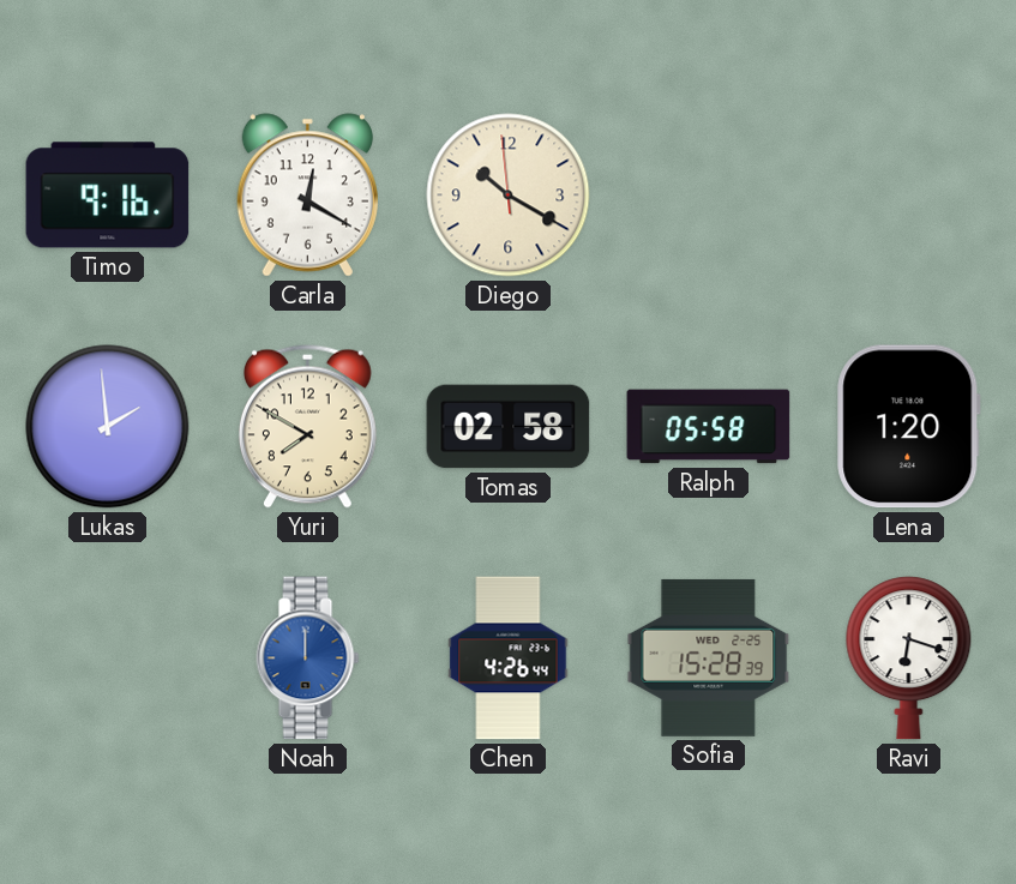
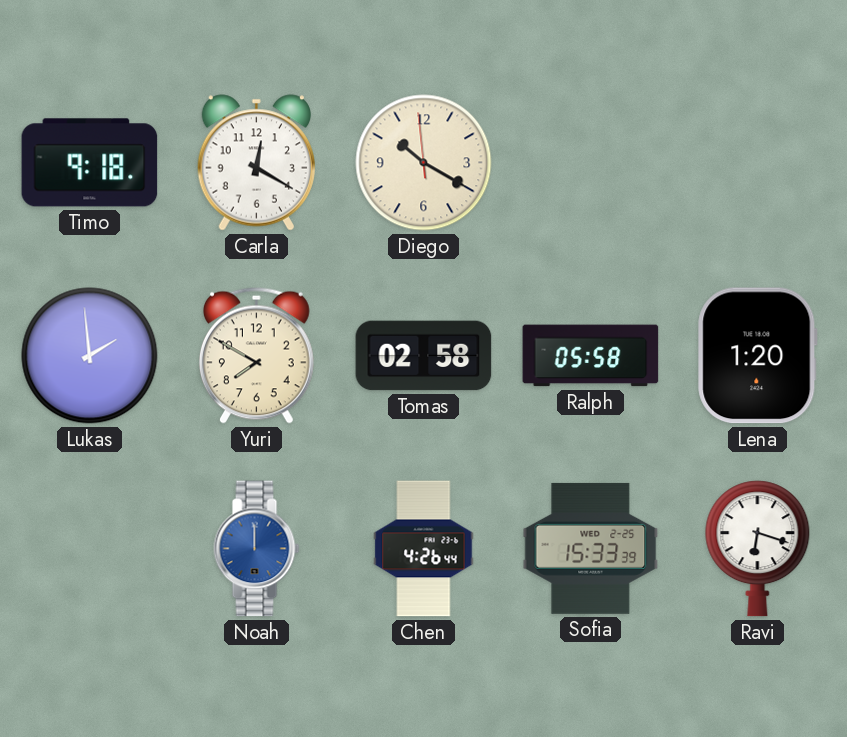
Timo: 9:16 -> 9:18
Sofia: 15:28 -> 15:33
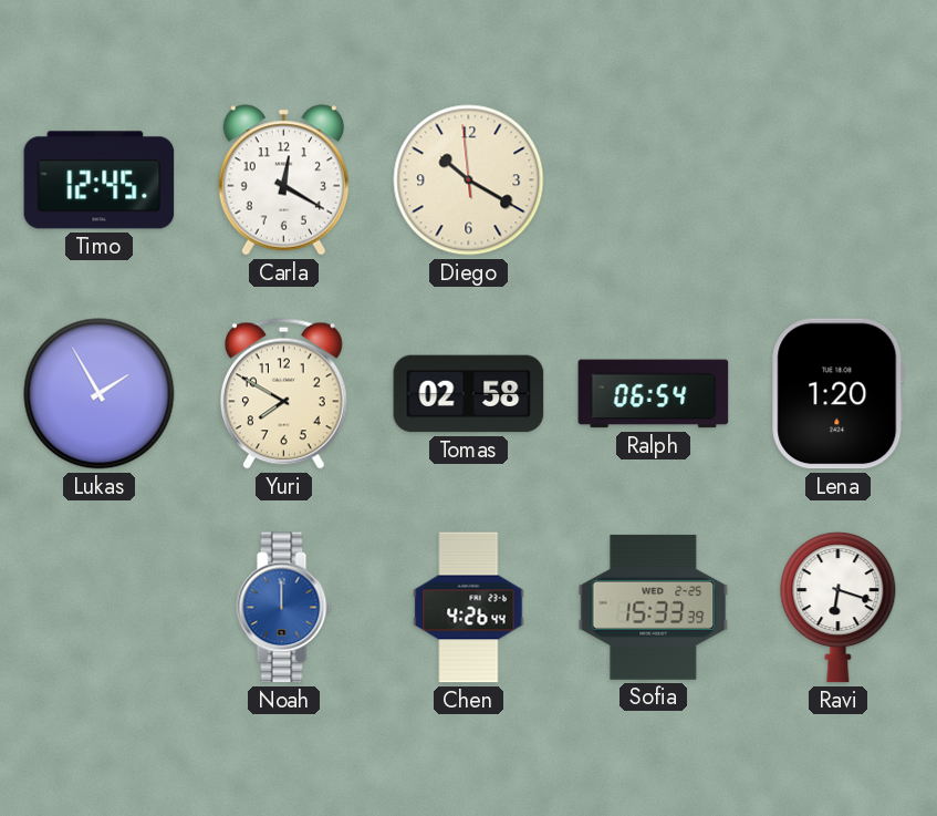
Timo: 9:18 -> 12:45
Lukas: 1:59 -> 1:55
Ralph: 05:58 -> 06:54
